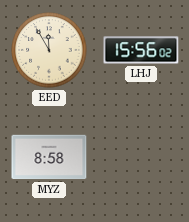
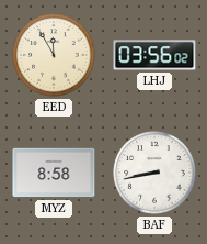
LHJ: 15:56 -> 03:56
BAF: none -> 8:43
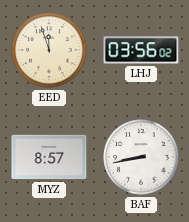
EED: 11:55 -> 11:57
MYZ: 8:58 -> 8:57
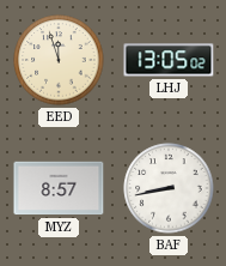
LHJ: 03:56 -> 13:05
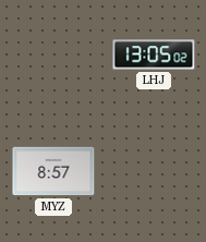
EED: 11:57 -> none
BAF: 8:43 -> none
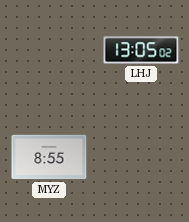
MYZ: 8:57 -> 8:55
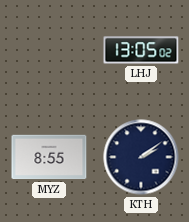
KTH: none -> 2:09
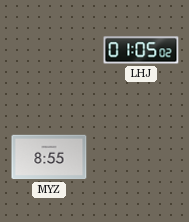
LHJ: 13:05 -> 01:05
KTH: 2:09 -> none
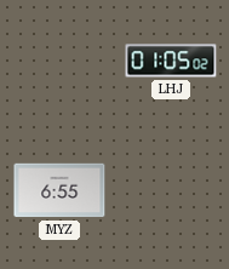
MYZ: 8:55 -> 6:55
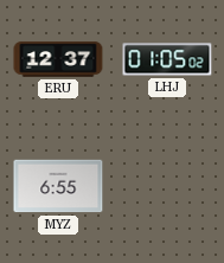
ERU: none -> 12:37
